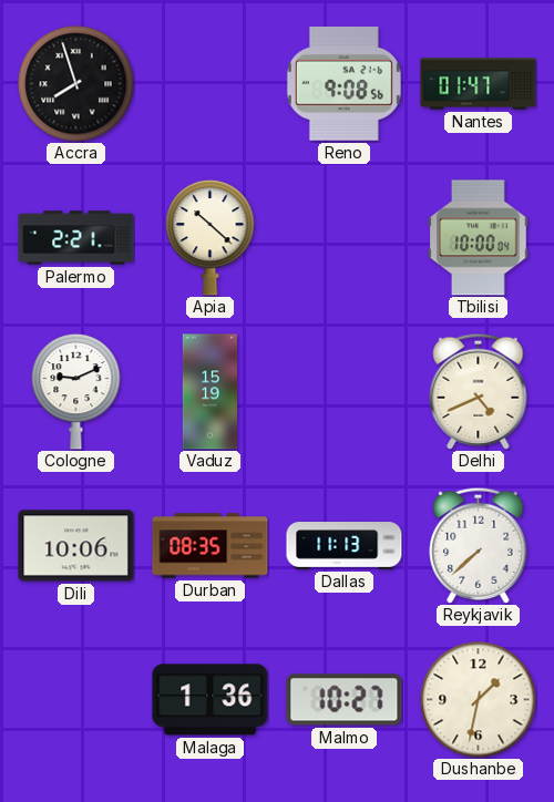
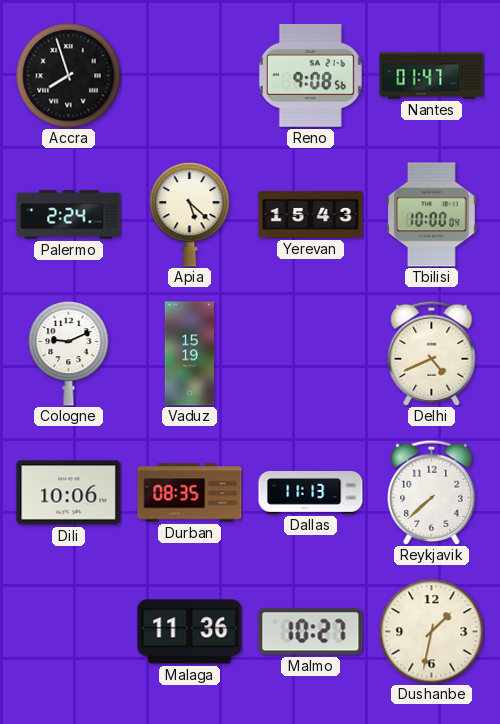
Palermo: 2:21 -> 2:24
Apia: 10:22 -> 5:22
Yerevan: none -> 15:43
Malaga: 1:36 -> 11:36
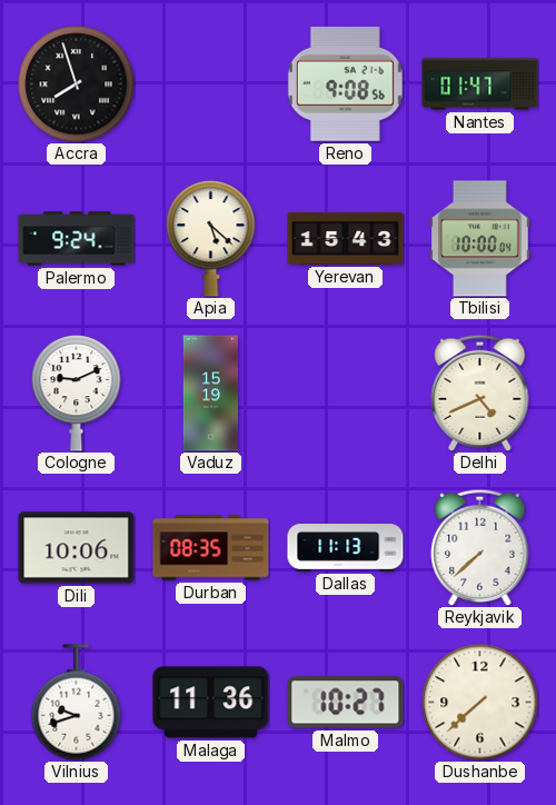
Palermo: 2:24 -> 9:24
Vilnius: none -> 9:42
Dushanbe: 1:32 -> 7:38
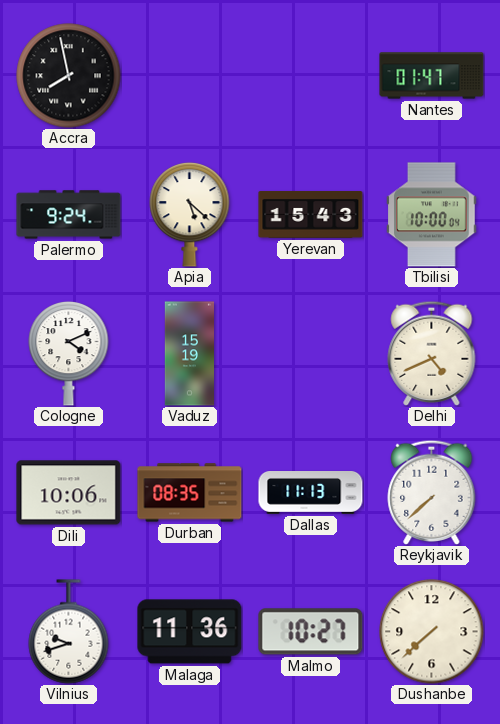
Accra: 7:57 -> 7:58
Reno: 9:08 -> none
Cologne: 9:11 -> 4:11
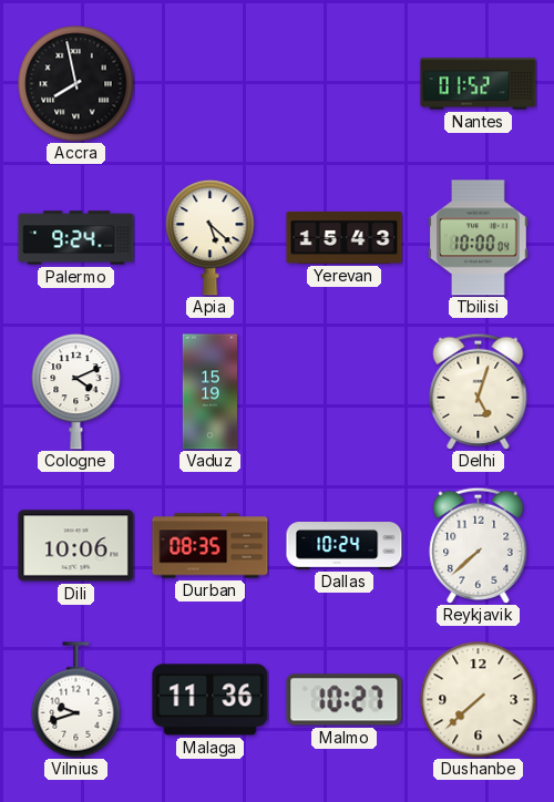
Nantes: 01:47 -> 01:52
Delhi: 4:41 -> 5:03
Dallas: 11:13 -> 10:24
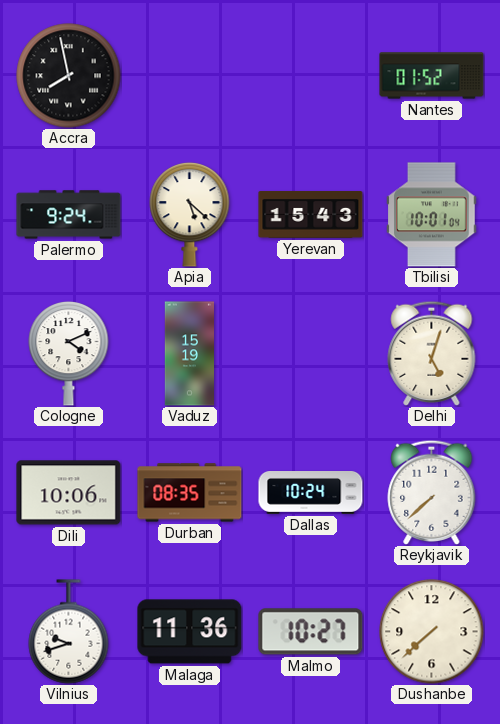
Tbilisi: 10:00 -> 10:01
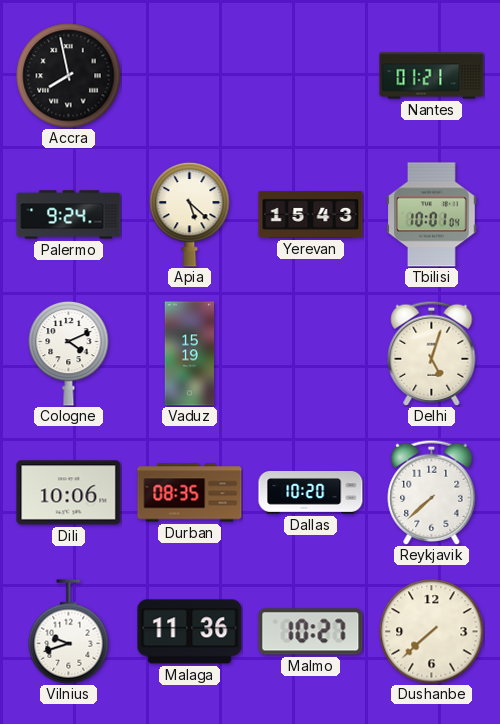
Nantes: 01:52 -> 01:21
Dallas: 10:24 -> 10:20
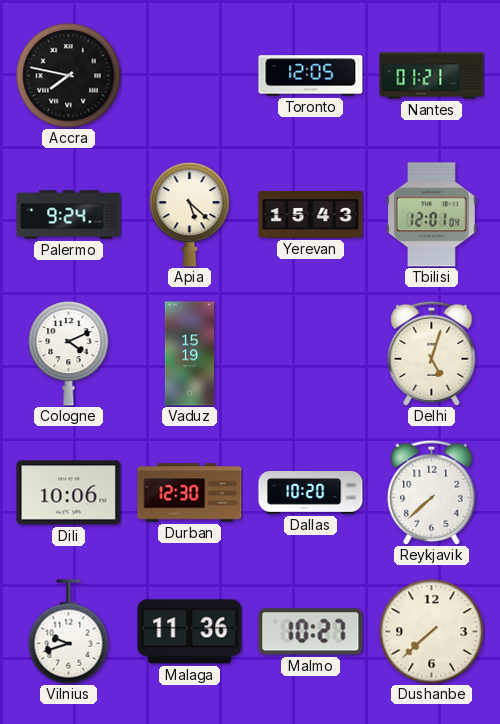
Accra: 7:58 -> 7:47
Toronto: none -> 12:05
Tbilisi: 10:01 -> 12:01
Durban: 08:35 -> 12:30
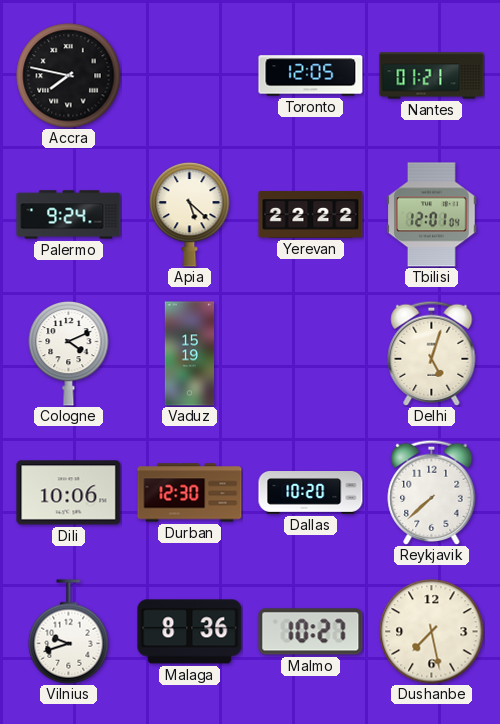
Yerevan: 15:43 -> 22:22
Malaga: 11:36 -> 8:36
Dushanbe: 7:38 -> 7:28
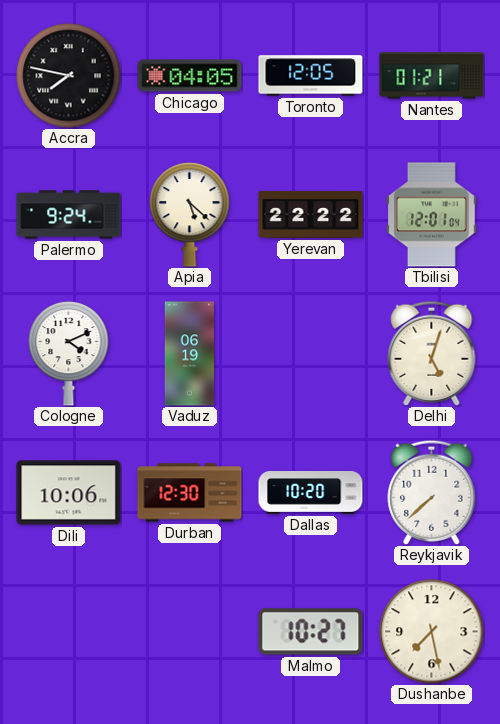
Chicago: none -> 04:05
Vaduz: 15:19 -> 06:19
Vilnius: 9:42 -> none
Malaga: 8:36 -> none
